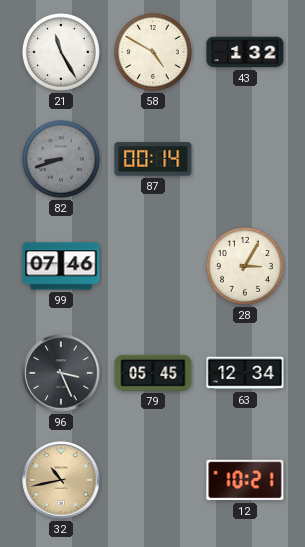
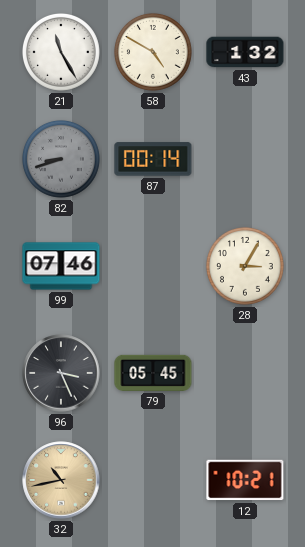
63: 12:34 -> none
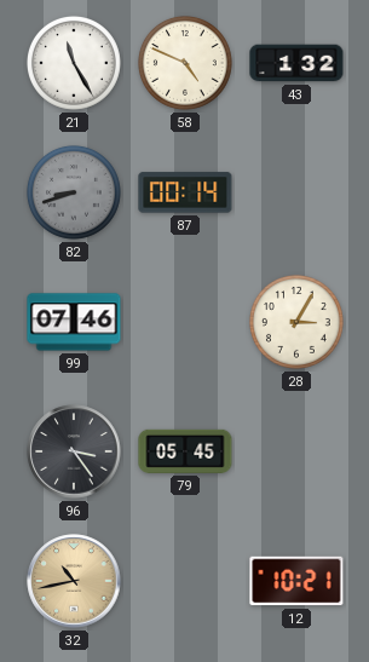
58: 4:50 -> 4:49
96: 3:26 -> 3:24
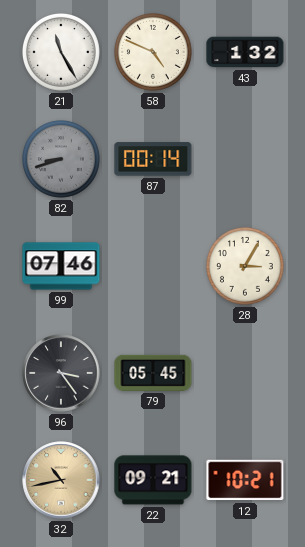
22: none -> 09:21
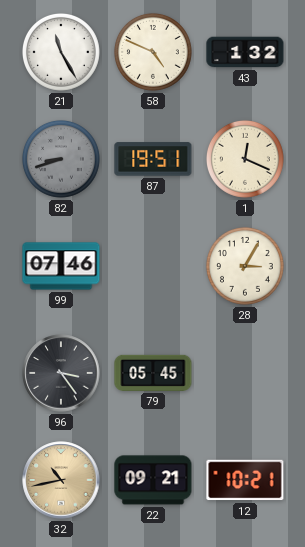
87: 00:14 -> 19:51
1: none -> 12:19
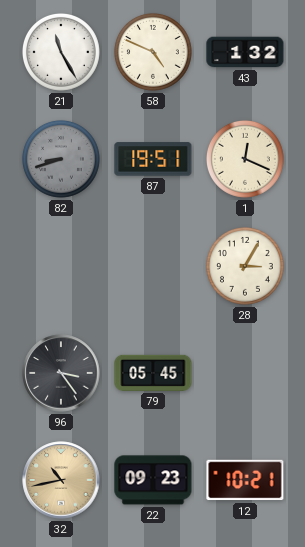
99: 07:46 -> none
22: 09:21 -> 09:23
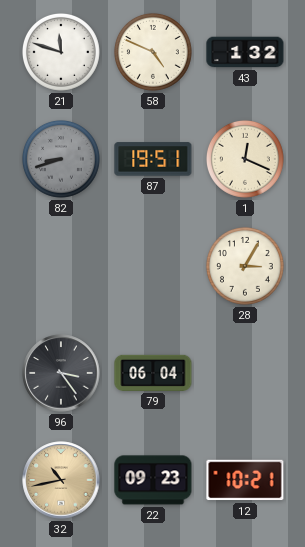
21: 11:25 -> 11:48
79: 05:45 -> 06:04
